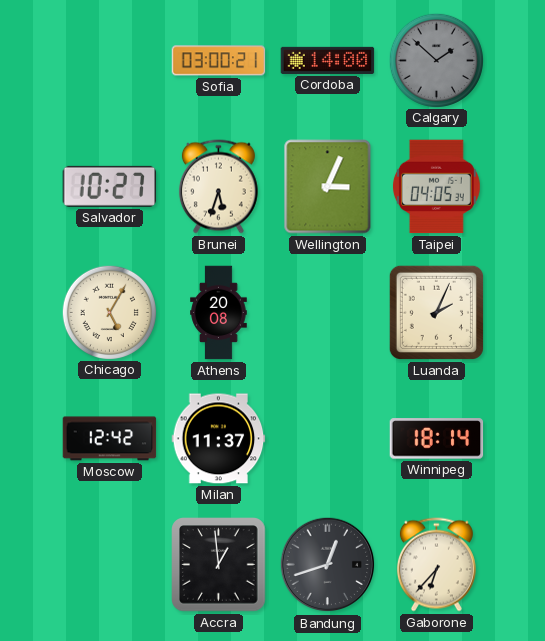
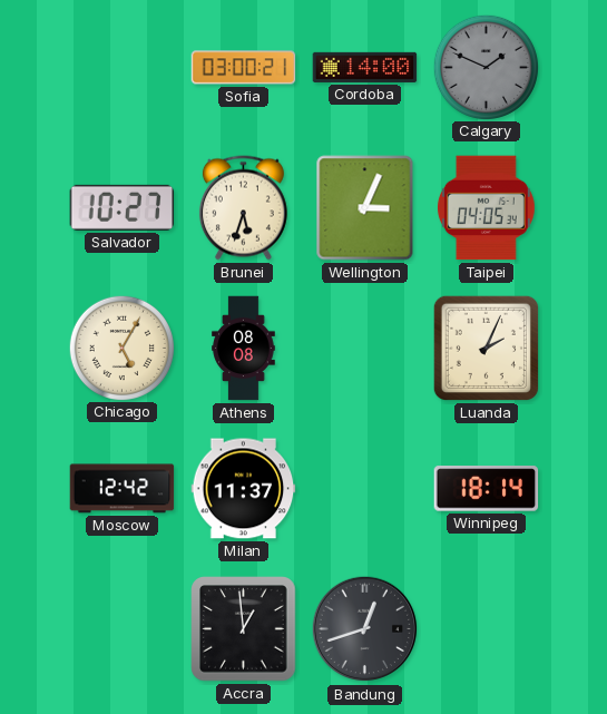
Calgary: 1:52 -> 1:49
Athens: 20:08 -> 08:08
Gaborone: 6:37 -> none
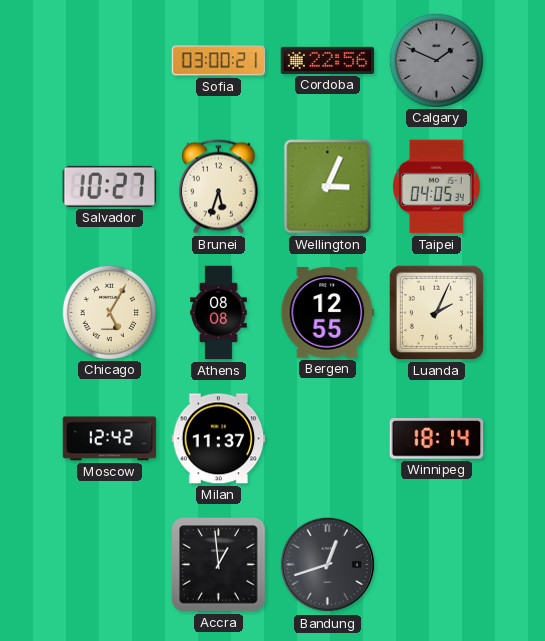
Cordoba: 14:00 -> 22:56
Bergen: none -> 12:55
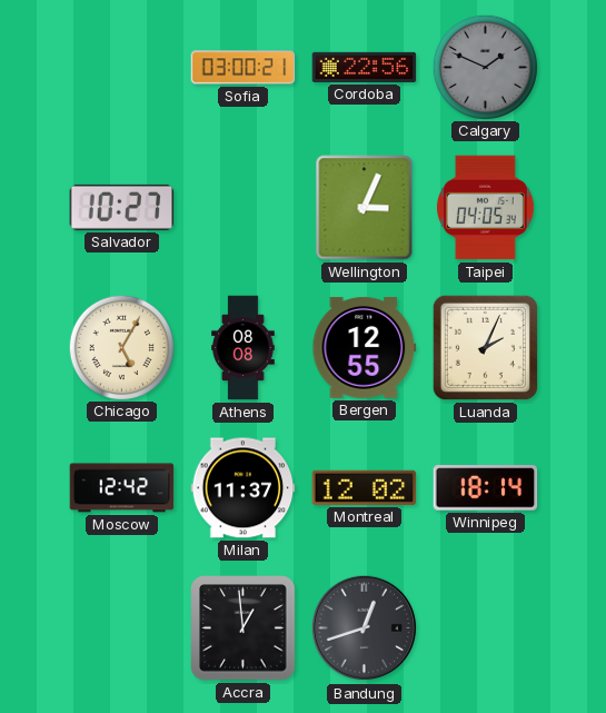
Brunei: 5:33 -> none
Montreal: none -> 12:02
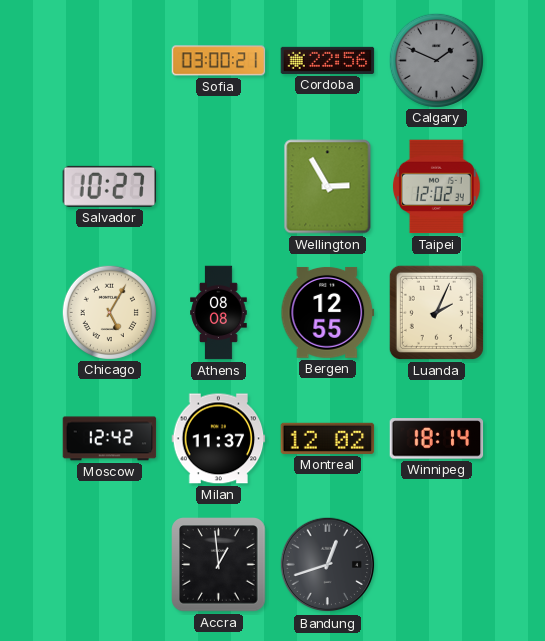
Wellington: 3:04 -> 2:55
Taipei: 04:05 -> 12:02
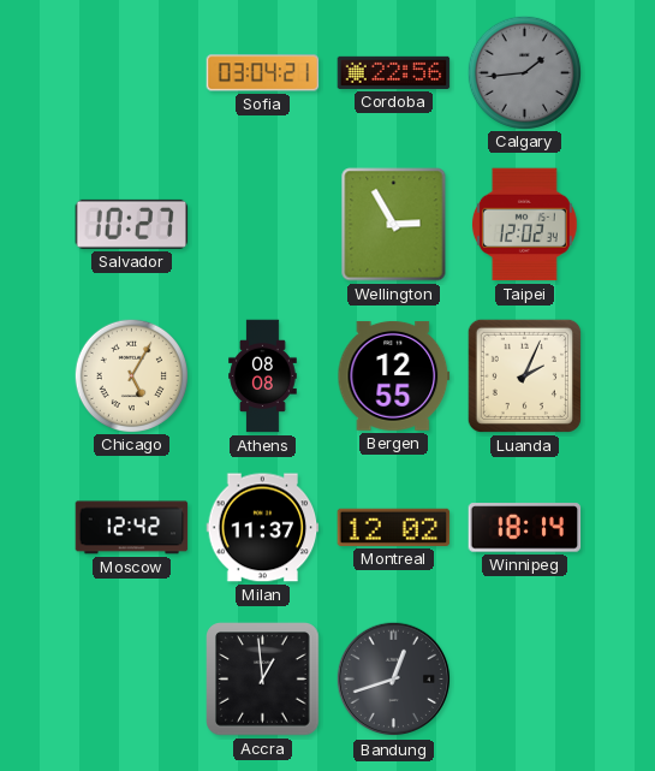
Sofia: 03:00 -> 03:04
Calgary: 1:49 -> 1:44
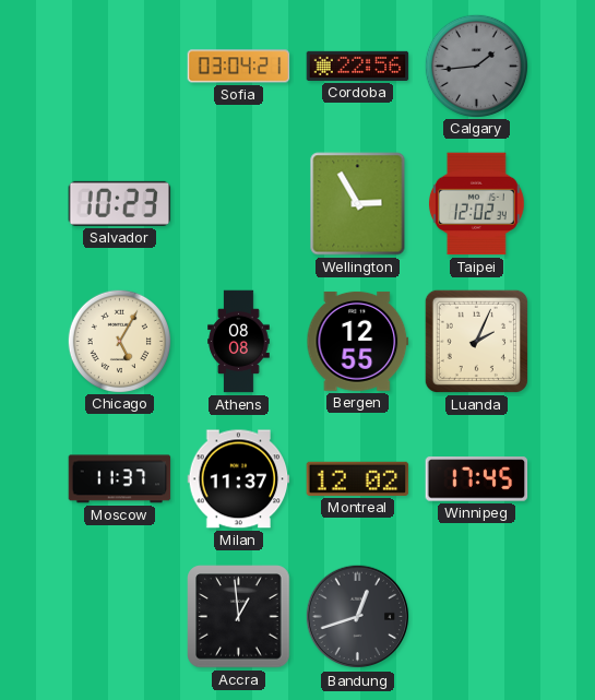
Salvador: 10:27 -> 10:23
Moscow: 12:42 -> 11:37
Winnipeg: 18:14 -> 17:45
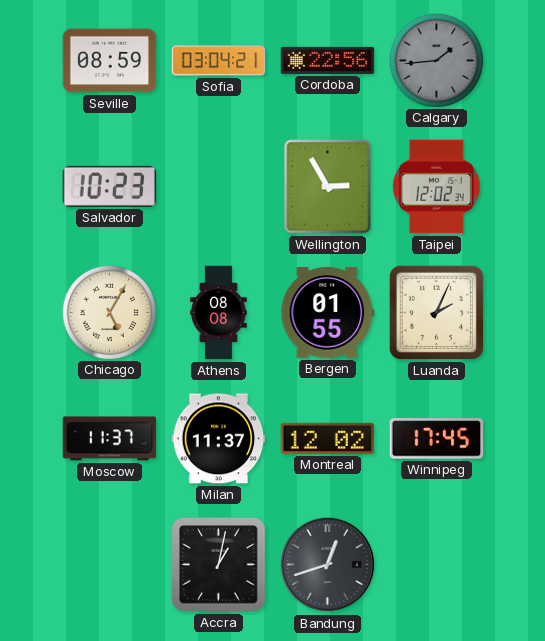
Seville: none -> 08:59
Bergen: 12:55 -> 01:55
Accra: 12:59 -> 1:02
